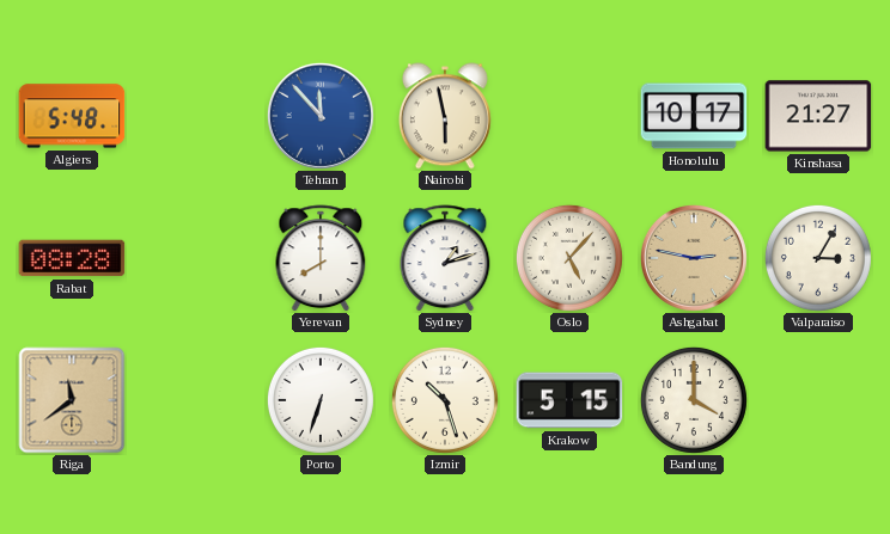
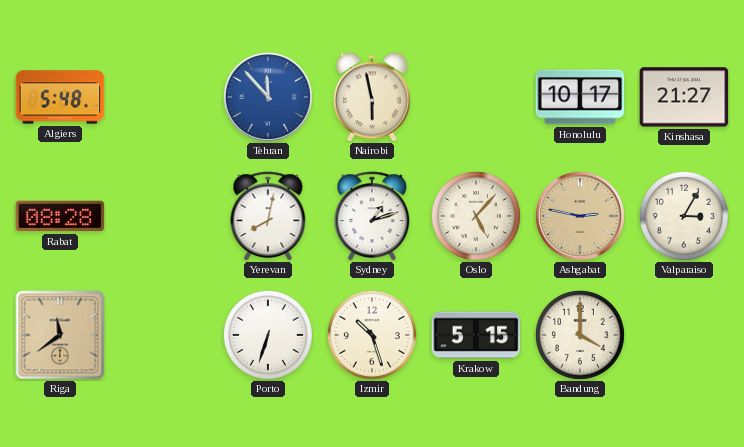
Yerevan: 8:00 -> 8:02
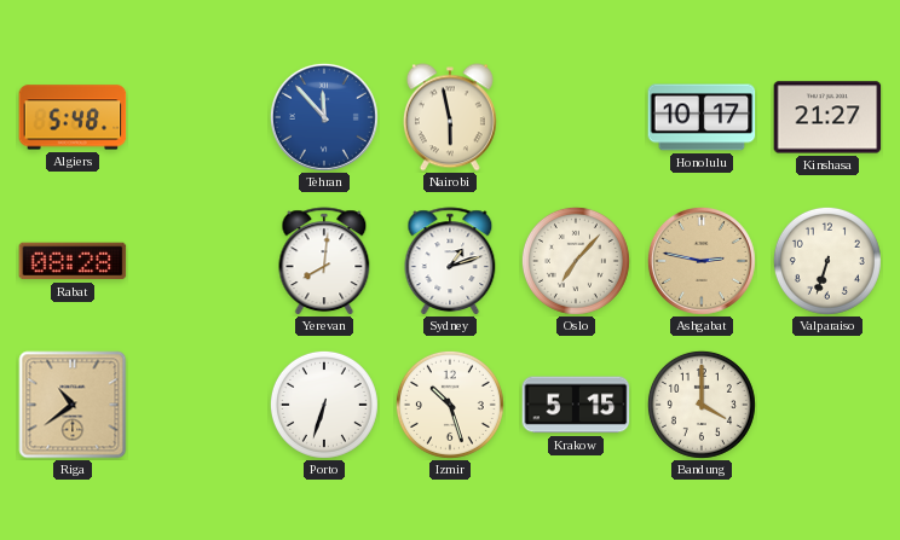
Yerevan: 8:02 -> 8:01
Oslo: 5:07 -> 7:07
Valparaiso: 3:05 -> 6:33
Riga: 11:39 -> 10:39
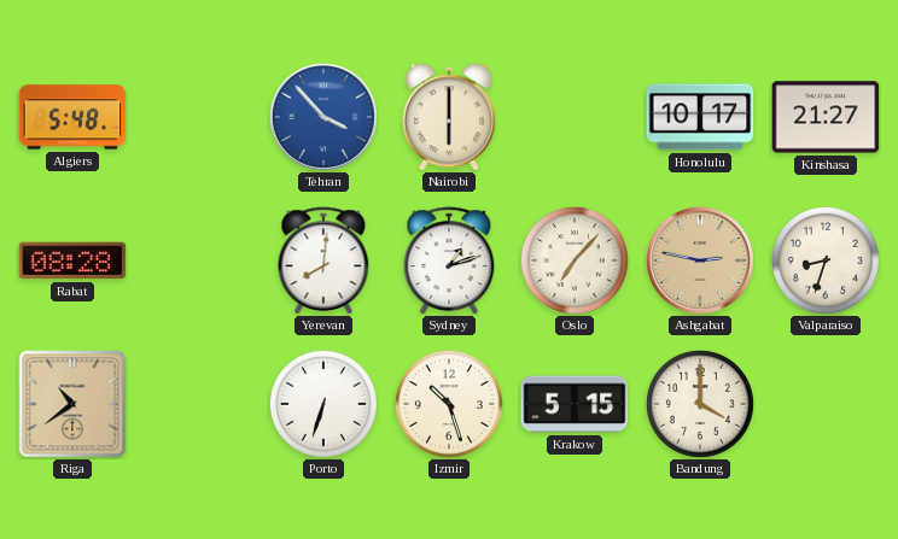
Tehran: 11:53 -> 3:53
Nairobi: 5:58 -> 6:00
Valparaiso: 6:33 -> 8:33
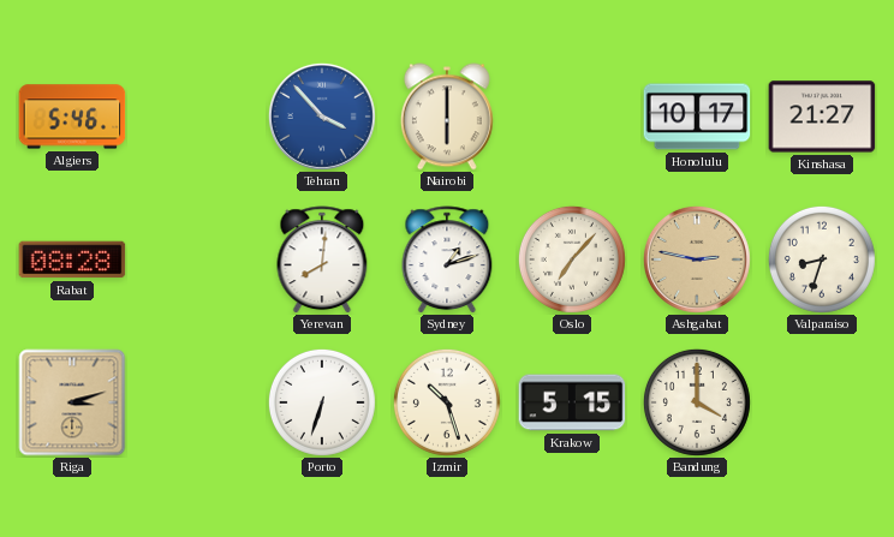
Algiers: 5:48 -> 5:46
Riga: 10:39 -> 3:12
